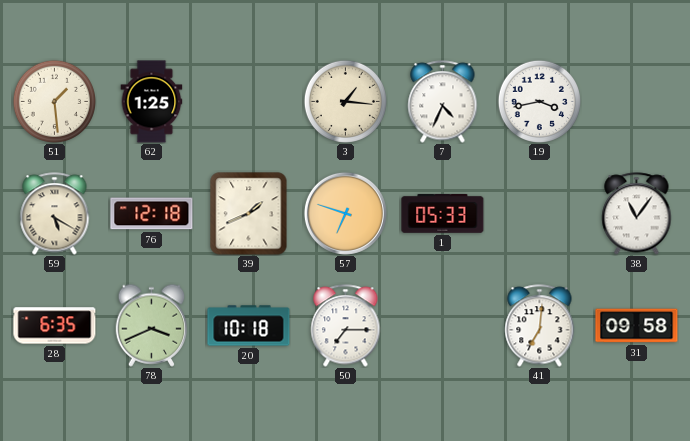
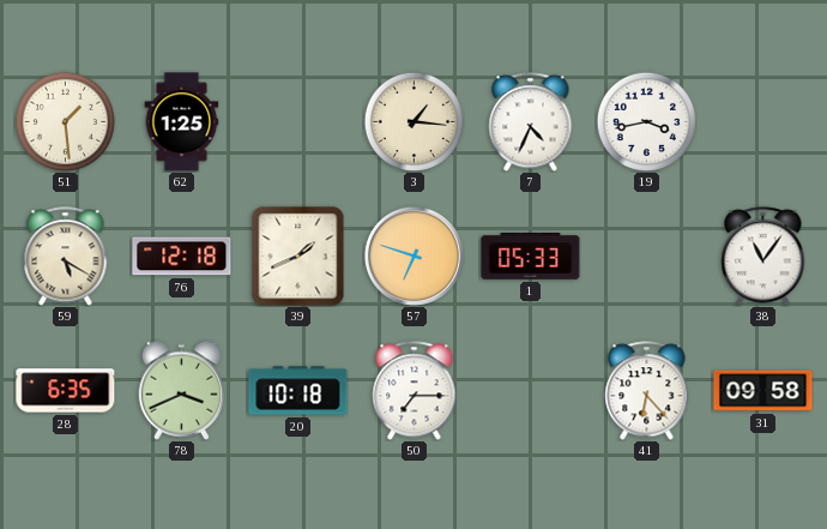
41: 7:01 -> 6:23
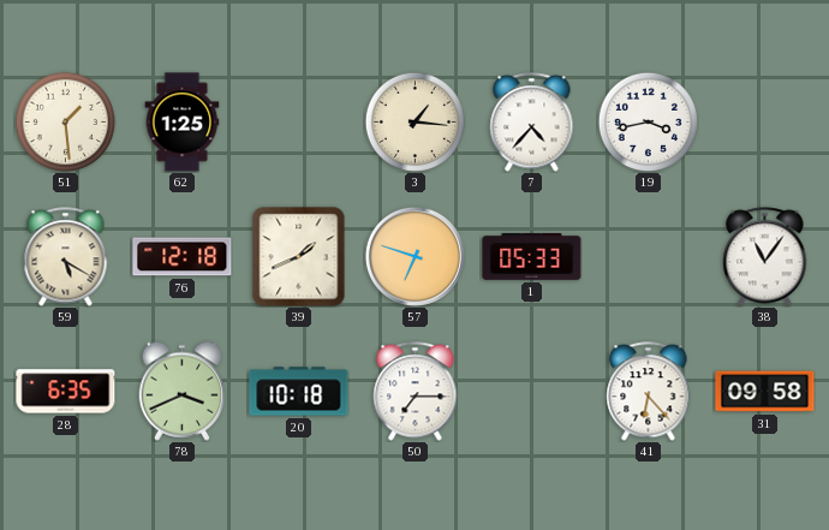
7: 4:34 -> 4:37
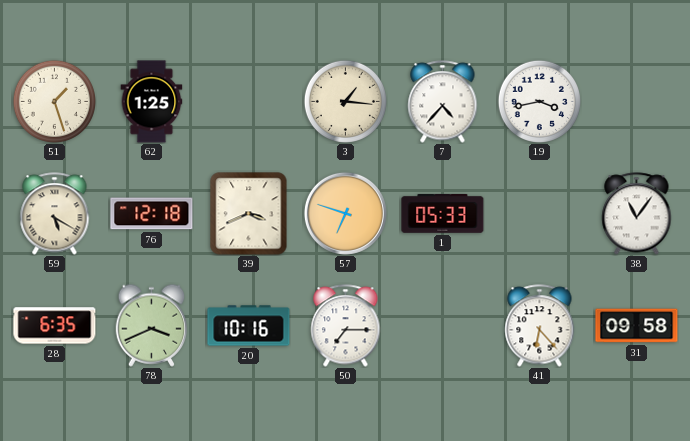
51: 1:29 -> 1:27
39: 1:41 -> 3:41
20: 10:18 -> 10:16
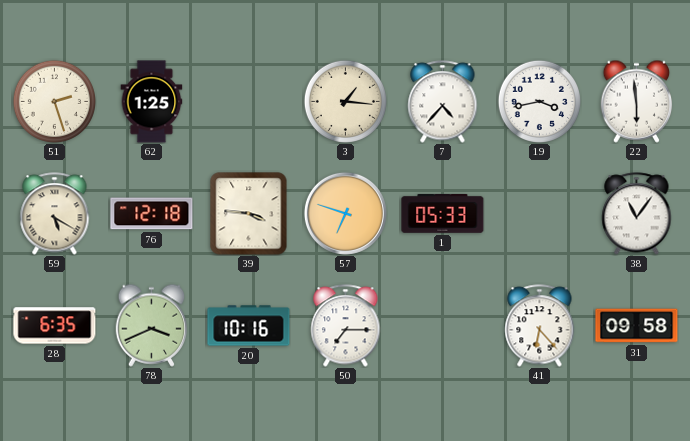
51: 1:27 -> 2:27
22: none -> 5:59
39: 3:41 -> 3:46
